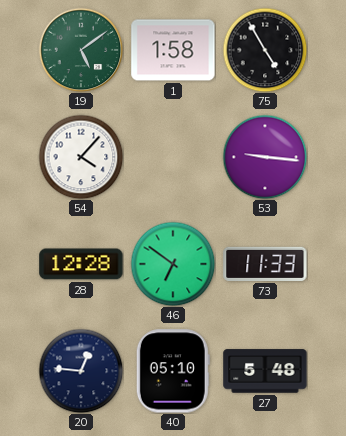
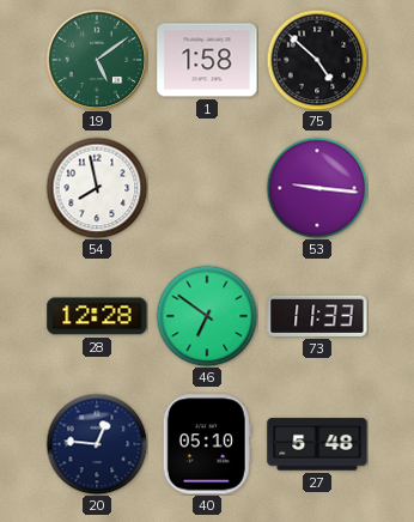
75: 4:55 -> 4:52
54: 4:07 -> 7:58
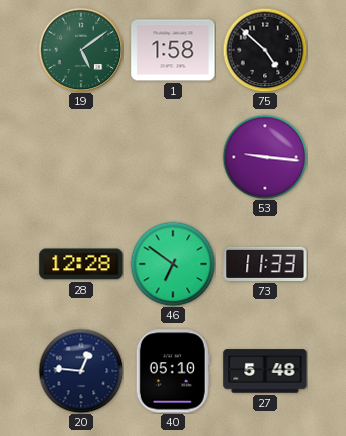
54: 7:58 -> none
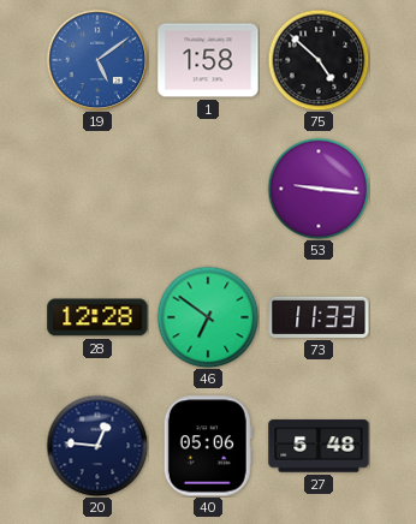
19 dial: green -> blue
40: 05:10 -> 05:06
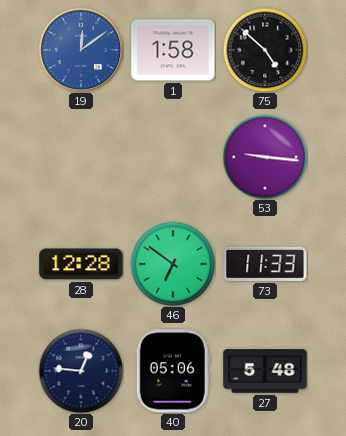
19: 5:09 -> 12:09
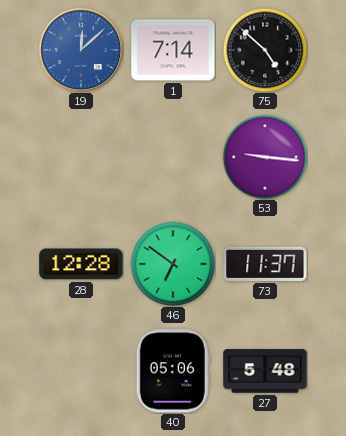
19: 12:09 -> 12:08
1: 1:58 -> 7:14
73: 11:33 -> 11:37
20: 12:46 -> none
